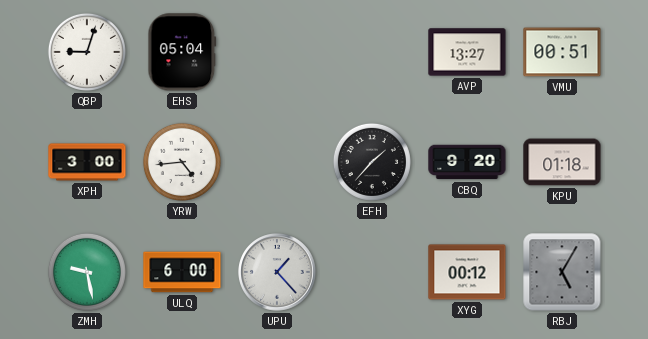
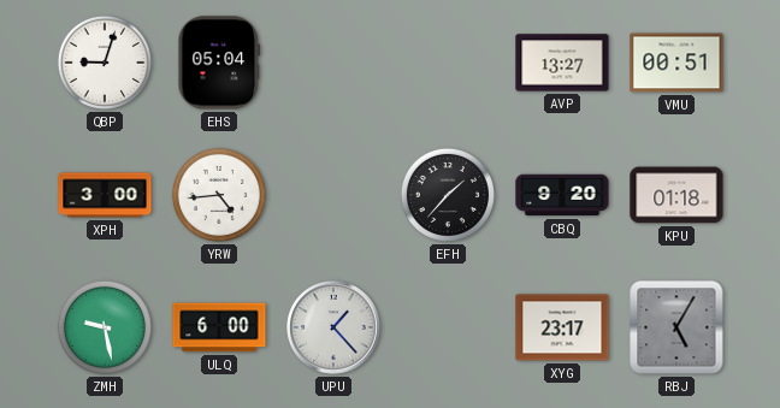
XYG: 00:12 -> 23:17
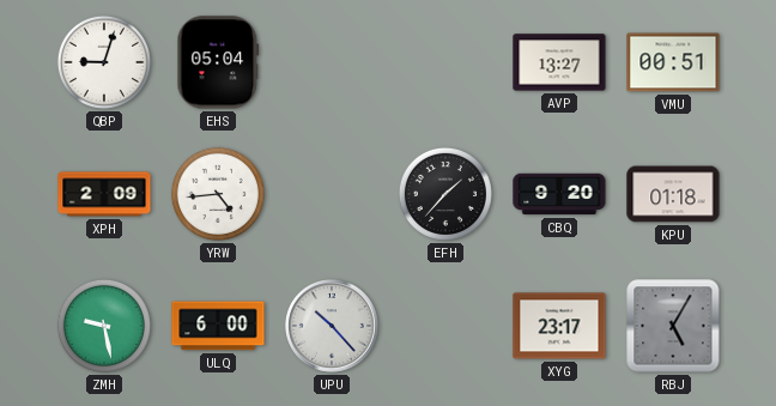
XPH: 3:00 -> 2:09
UPU: 1:23 -> 10:23
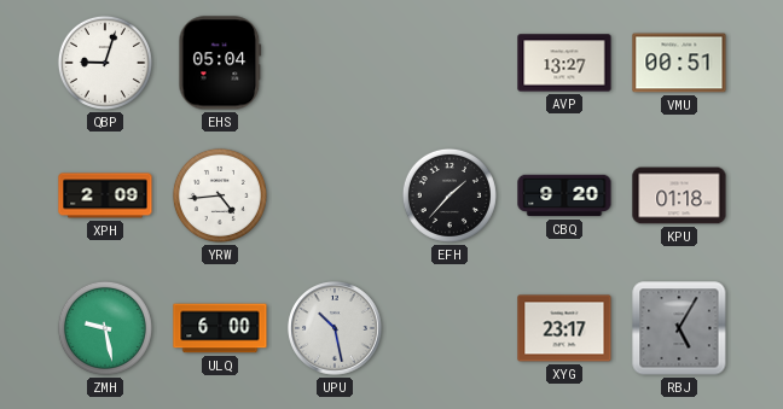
UPU: 10:23 -> 10:28
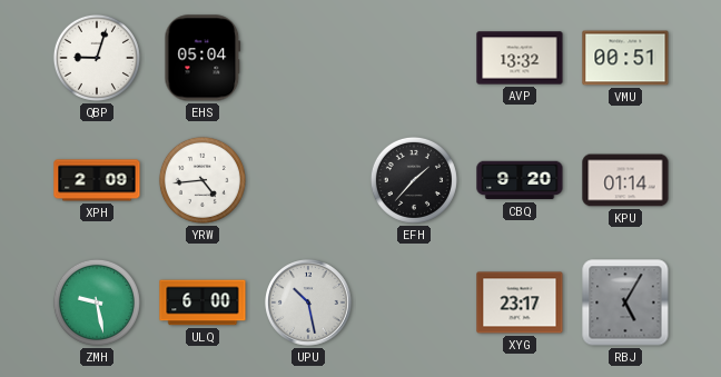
AVP: 13:27 -> 13:32
KPU: 01:18 -> 01:14
